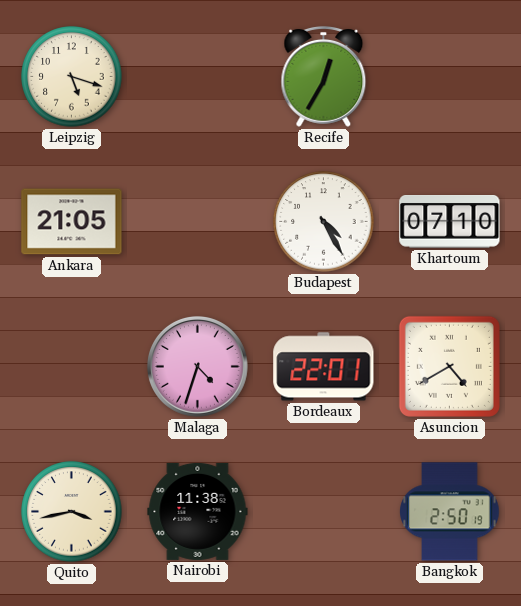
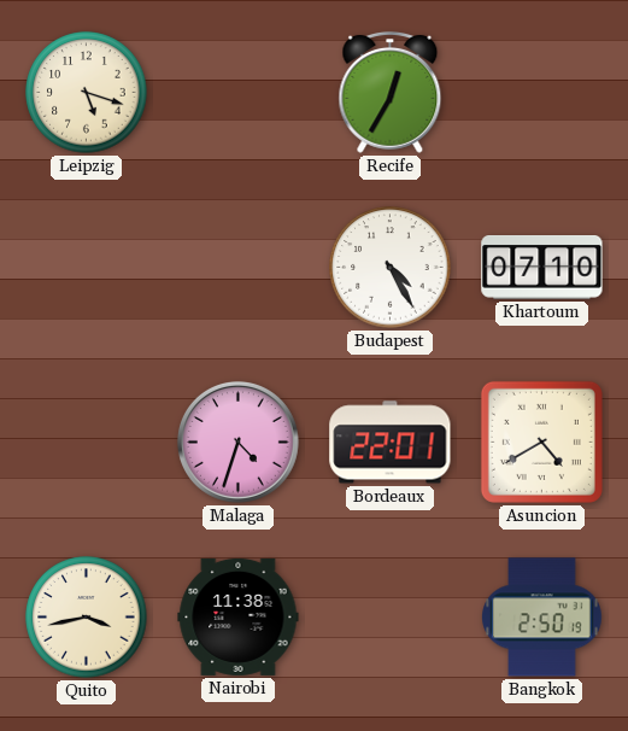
Ankara: 21:05 -> none
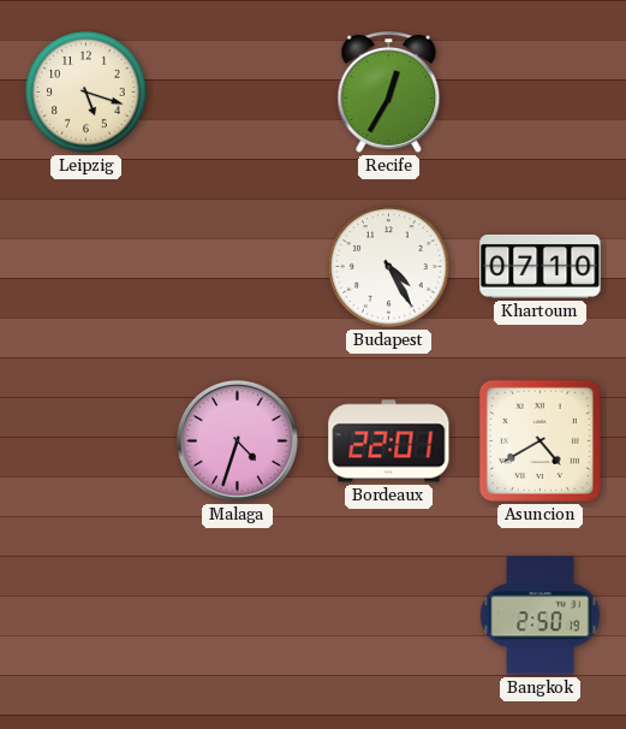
Quito: 3:43 -> none
Nairobi: 11:38 -> none
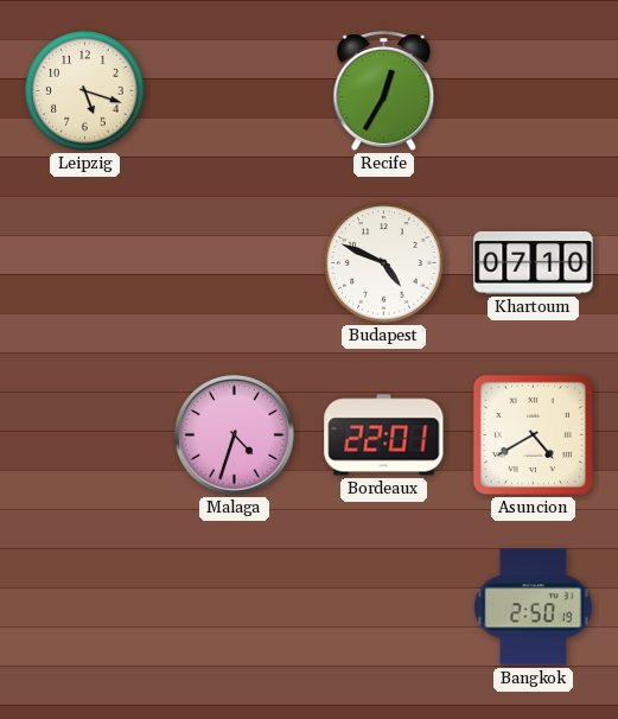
Budapest: 4:25 -> 4:49
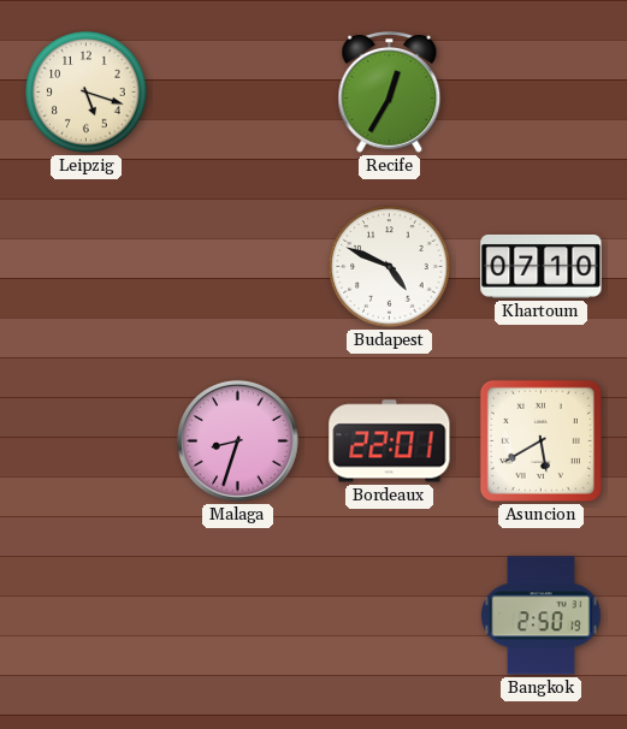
Malaga: 4:33 -> 8:33
Asuncion: 4:40 -> 5:40
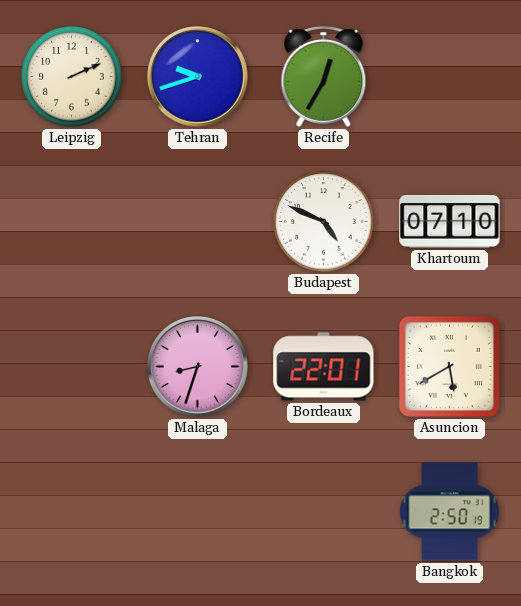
Leipzig: 5:18 -> 2:11
Tehran: none -> 9:42
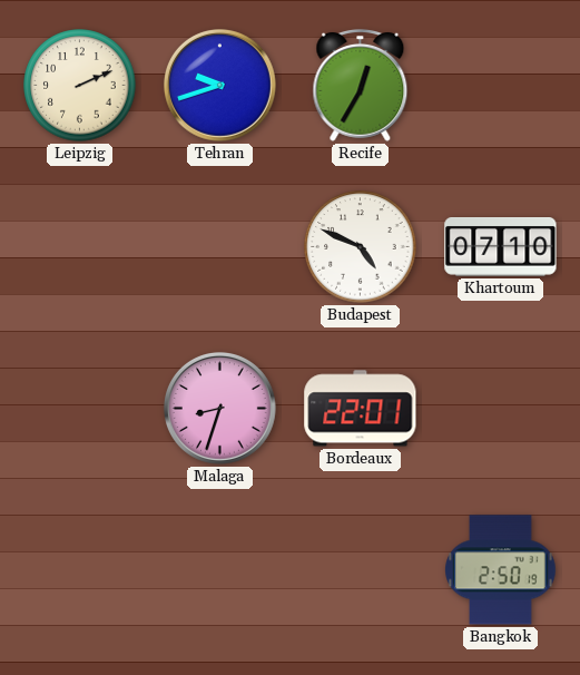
Asuncion: 5:40 -> none
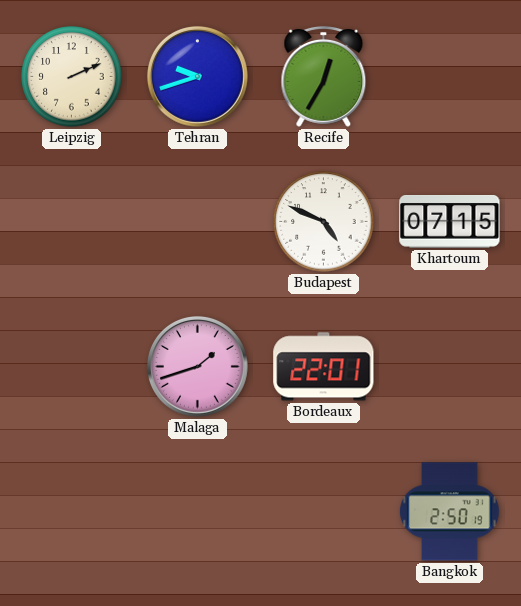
Khartoum: 07:10 -> 07:15
Malaga: 8:33 -> 1:42
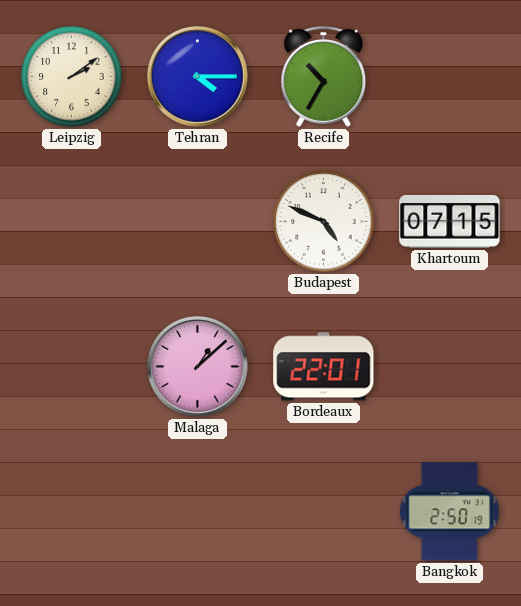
Leipzig: 2:11 -> 2:09
Tehran: 9:42 -> 4:15
Recife: 12:35 -> 10:35
Malaga: 1:42 -> 1:08
